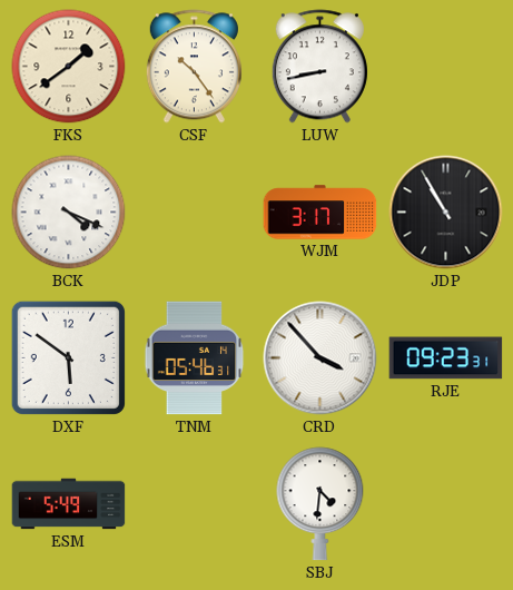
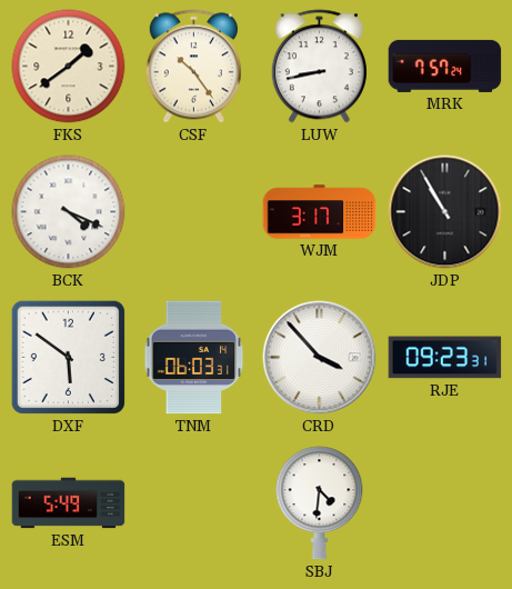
MRK: none -> 7:57
TNM: 05:46 -> 06:03
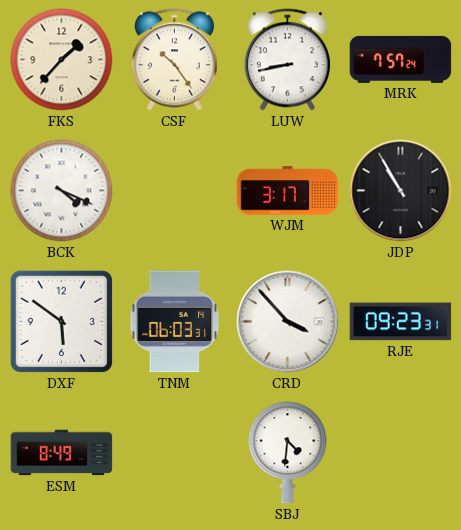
FKS: 1:39 -> 1:37
ESM: 5:49 -> 8:49
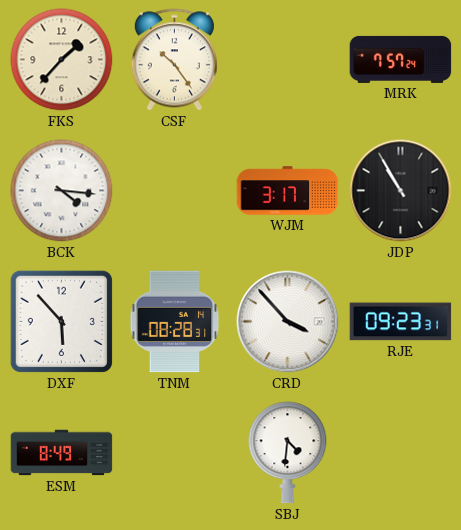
LUW: 8:43 -> none
BCK: 4:19 -> 4:16
DXF: 5:51 -> 5:53
TNM: 06:03 -> 08:28
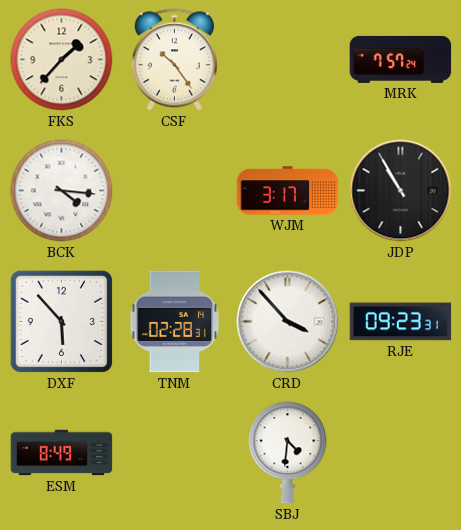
TNM: 08:28 -> 02:28
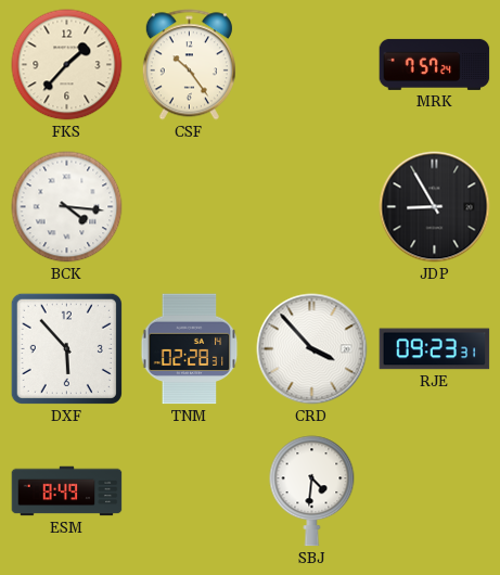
WJM: 3:17 -> none
JDP: 10:55 -> 8:55
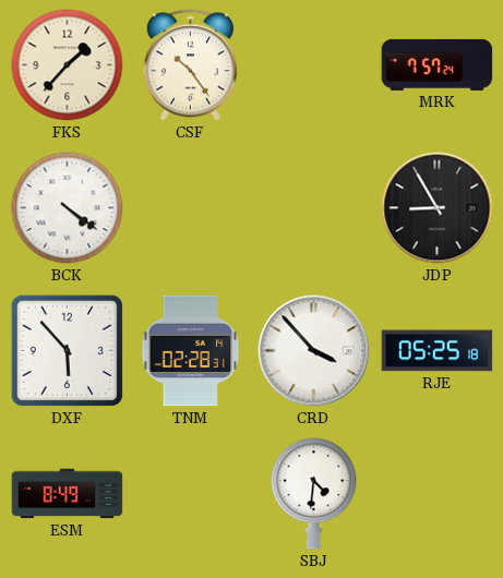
BCK: 4:16 -> 4:21
RJE: 09:23 -> 05:25
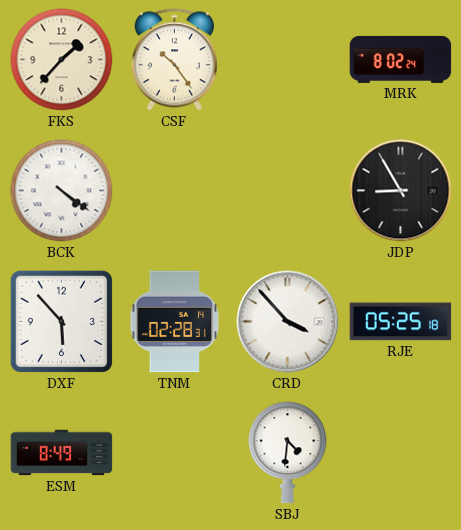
MRK: 7:57 -> 8:02
